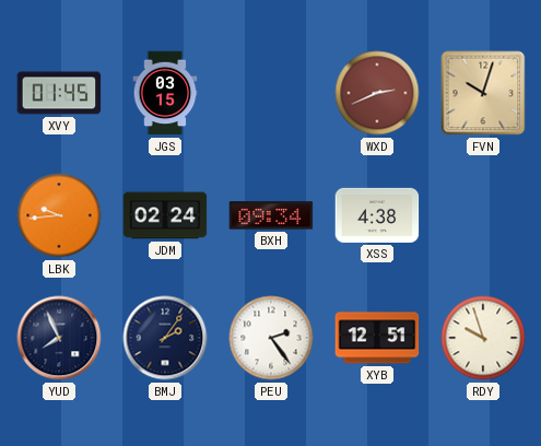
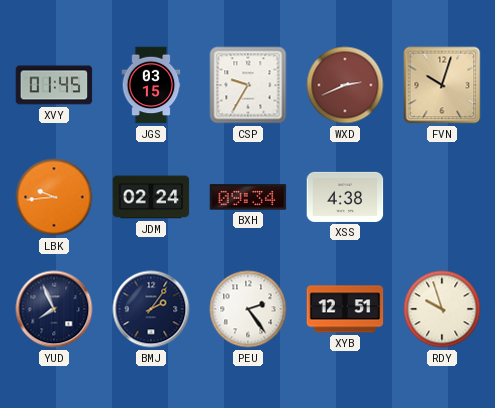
CSP: none -> 9:35
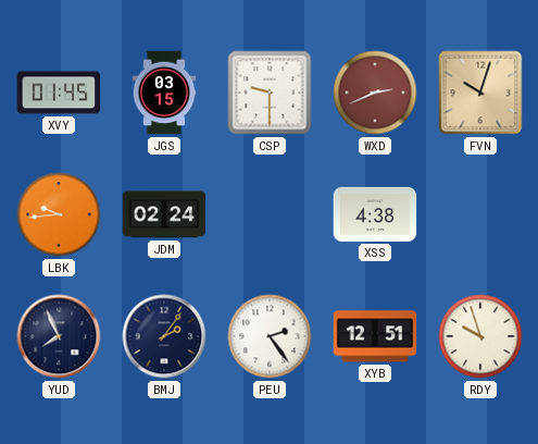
CSP: 9:35 -> 9:30
BXH: 09:34 -> none
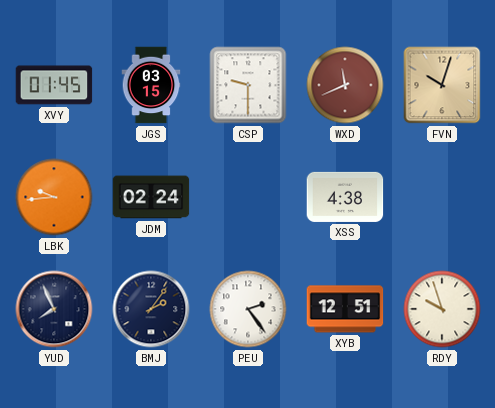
WXD: 2:41 -> 11:41
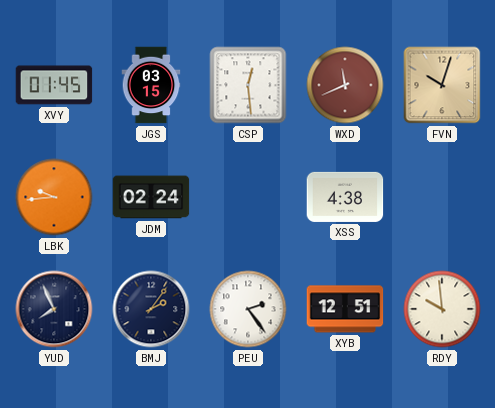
CSP: 9:30 -> 12:29
RDY: 9:57 -> 9:59
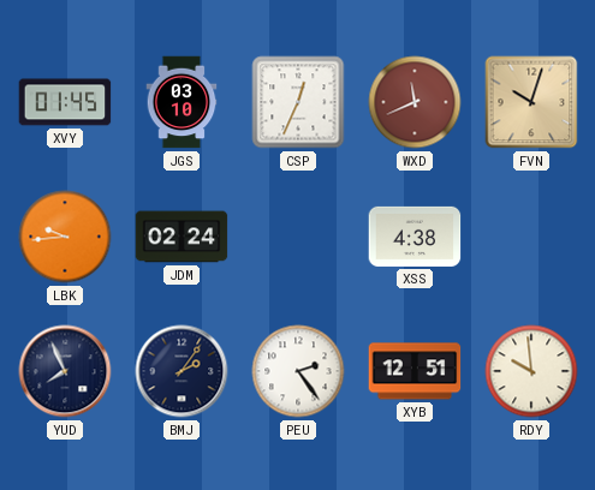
JGS: 03:15 -> 03:10
CSP: 12:29 -> 12:34
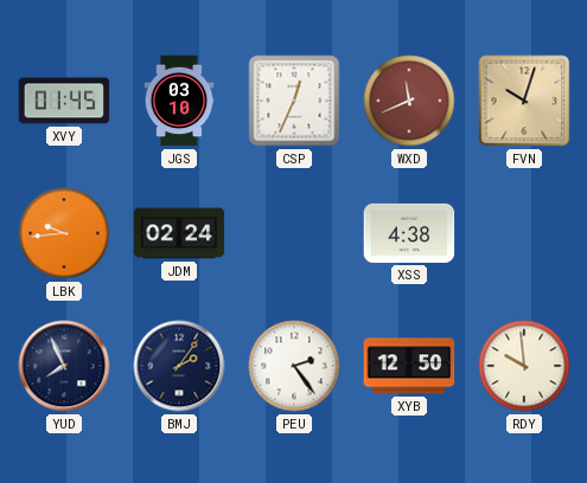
XYB: 12:51 -> 12:50
